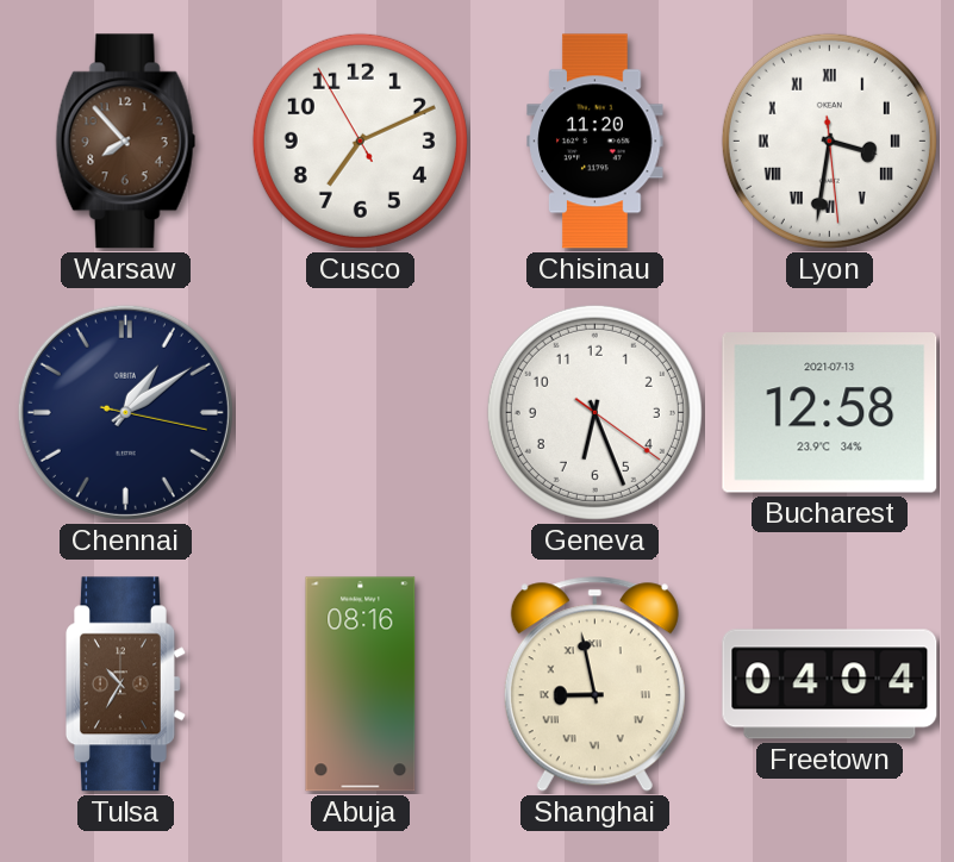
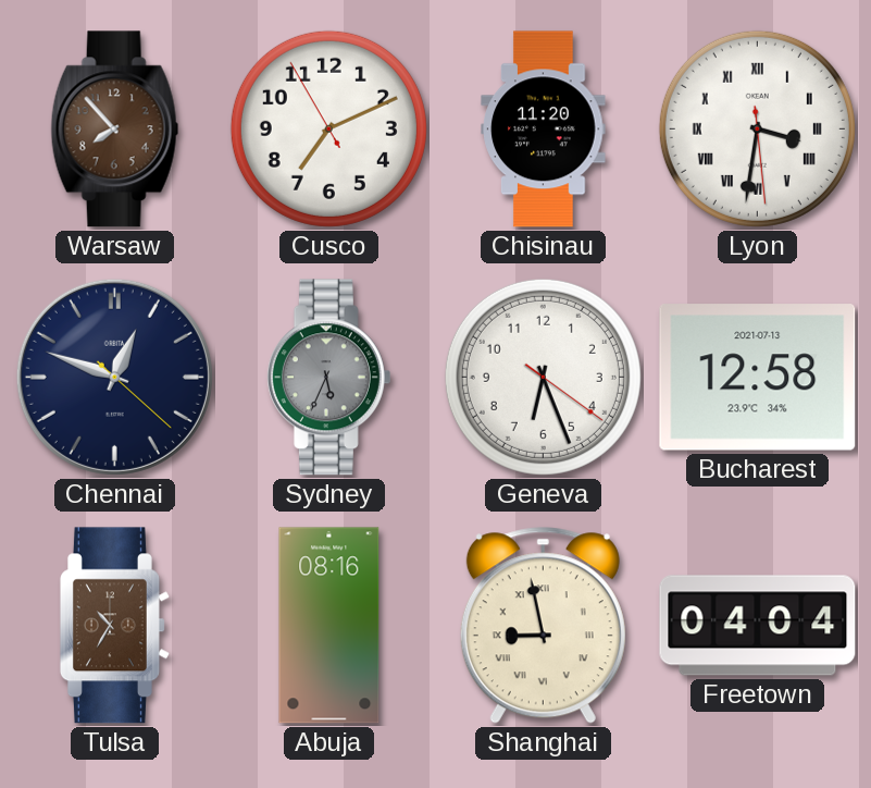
Chennai: 1:09 -> 12:48
Sydney: none -> 5:34
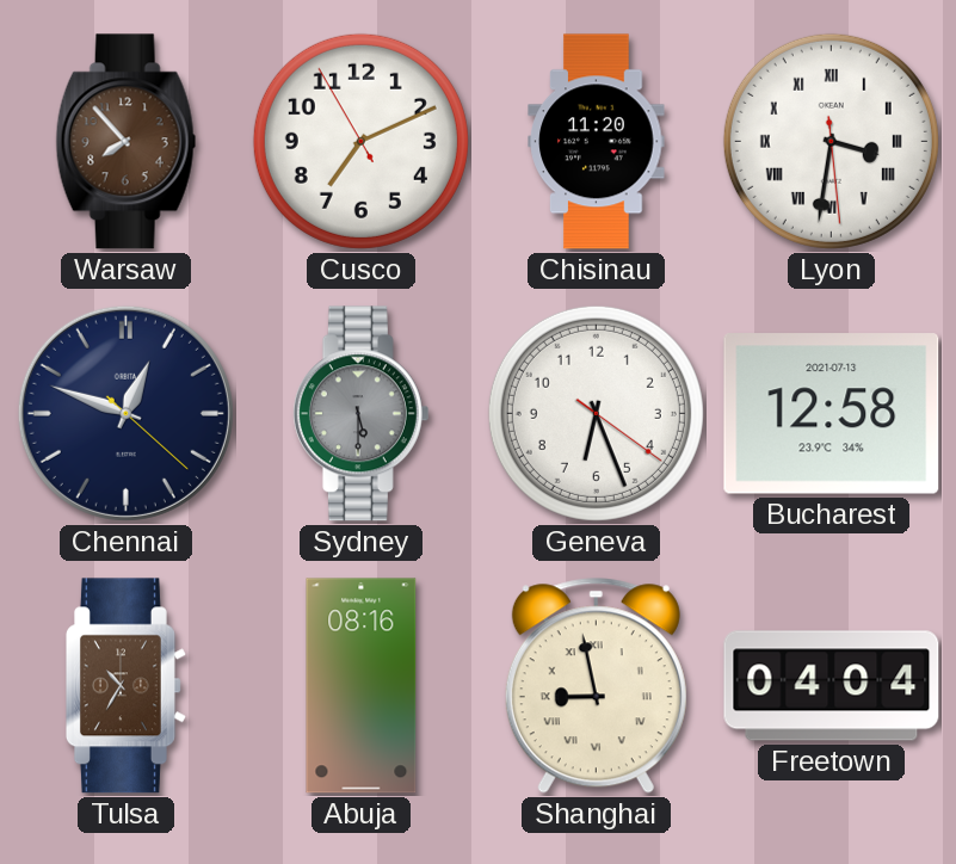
Sydney: 5:34 -> 5:30
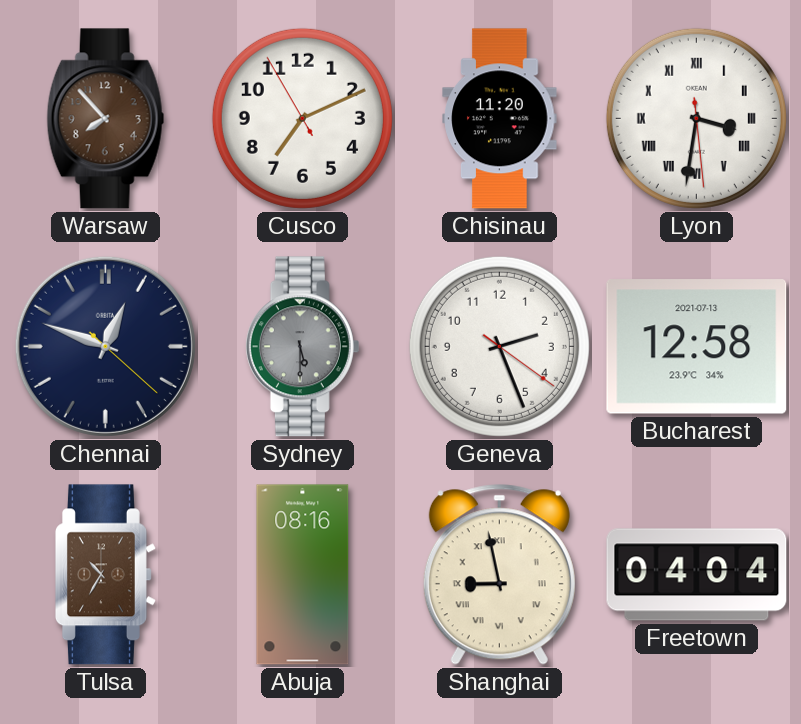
Geneva: 6:26 -> 2:26
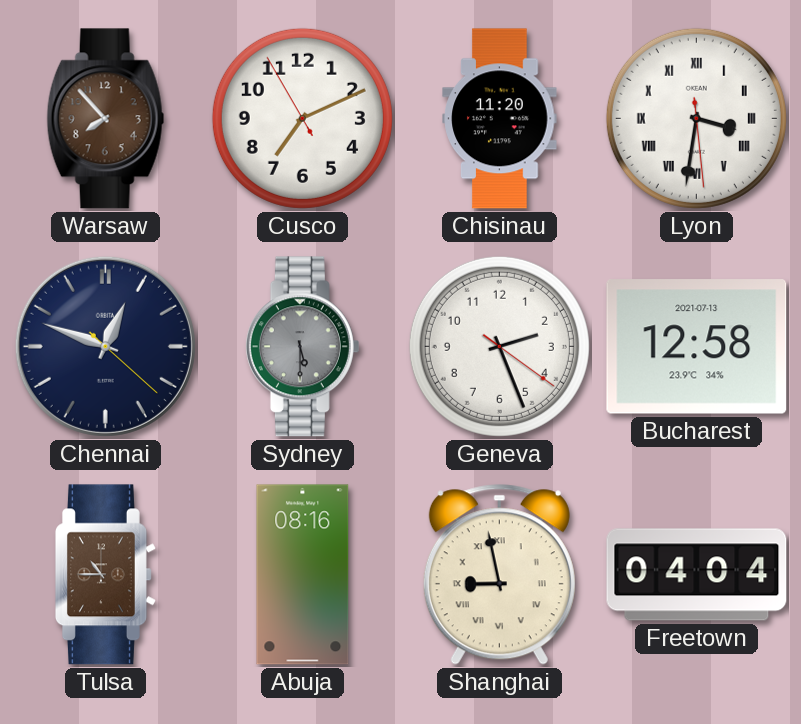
Tulsa: 10:35 -> 10:45
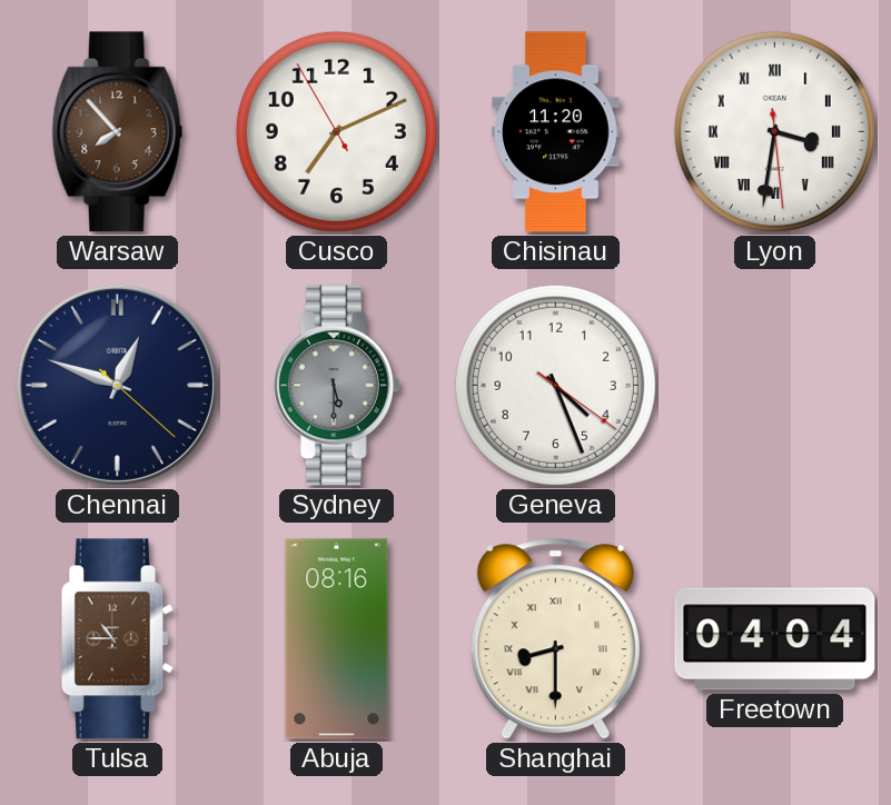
Geneva: 2:26 -> 4:26
Bucharest: 12:58 -> none
Shanghai: 8:58 -> 8:30
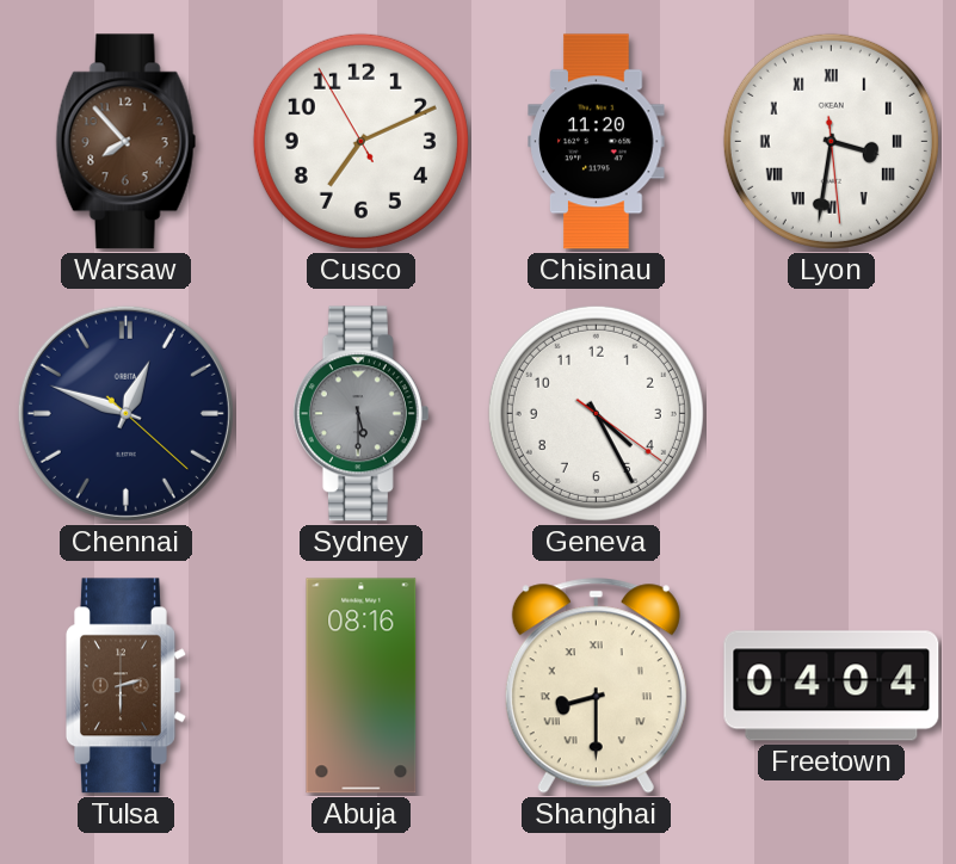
Geneva: 4:26 -> 4:25
Tulsa: 10:45 -> 2:30
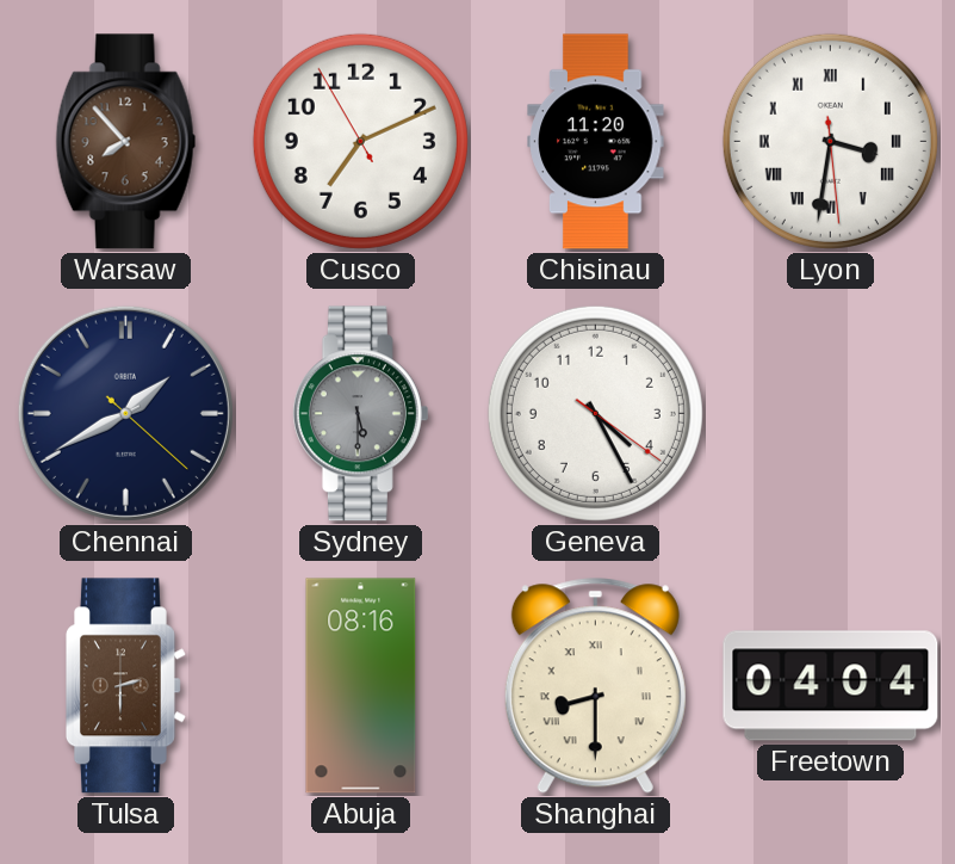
Chennai: 12:48 -> 1:40
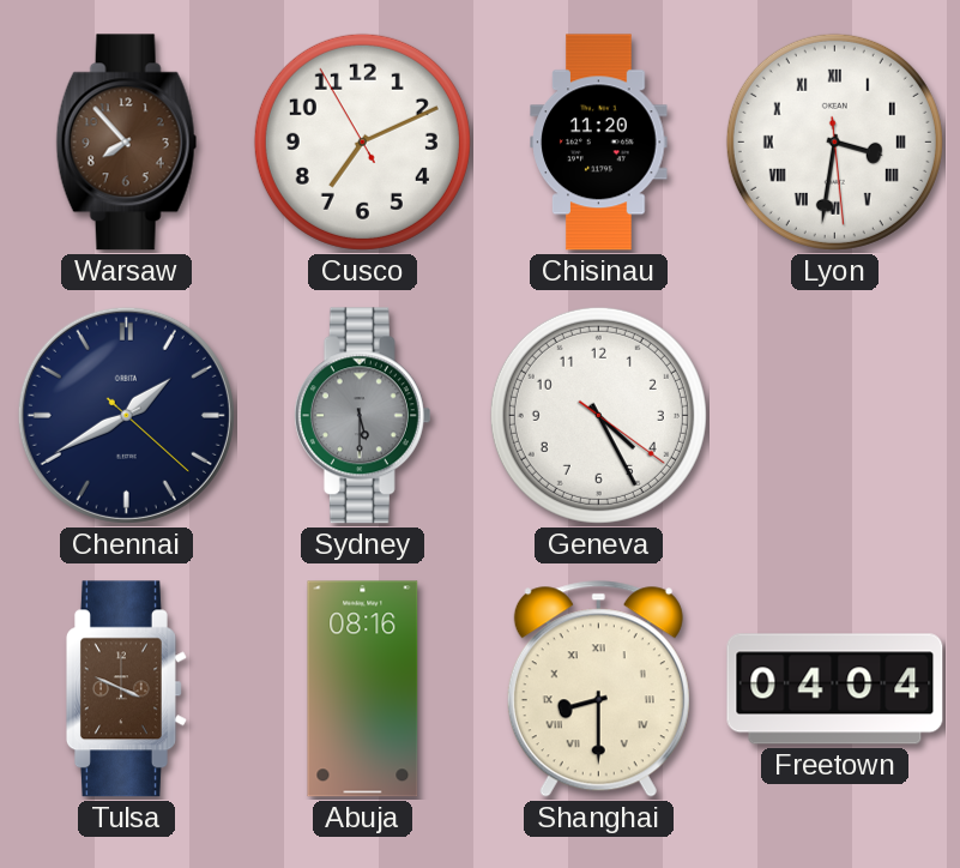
Tulsa: 2:30 -> 3:49
